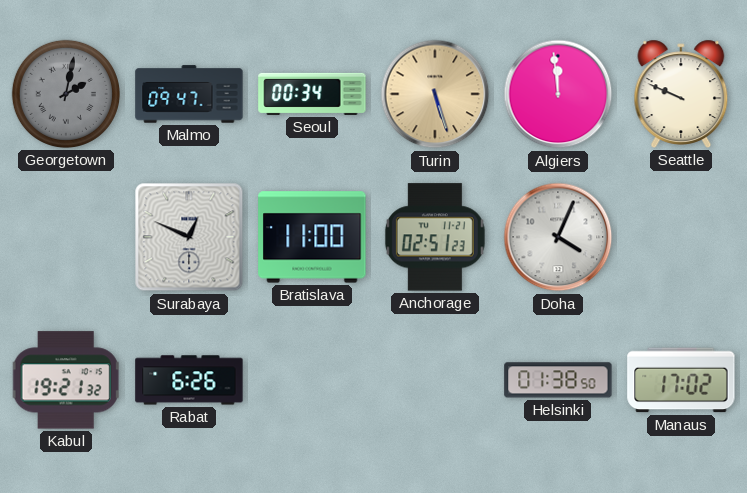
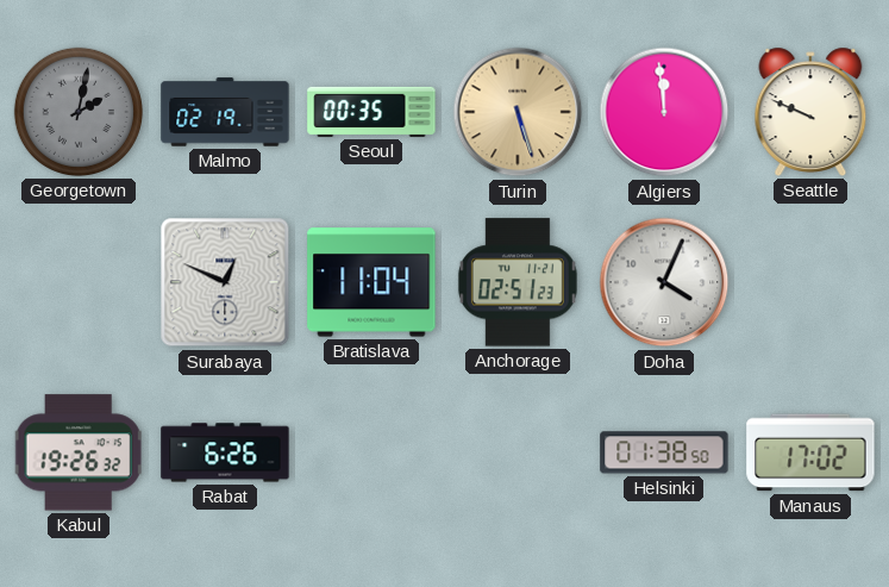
Malmo: 09:47 -> 02:19
Seoul: 00:34 -> 00:35
Bratislava: 11:00 -> 11:04
Kabul: 19:21 -> 19:26
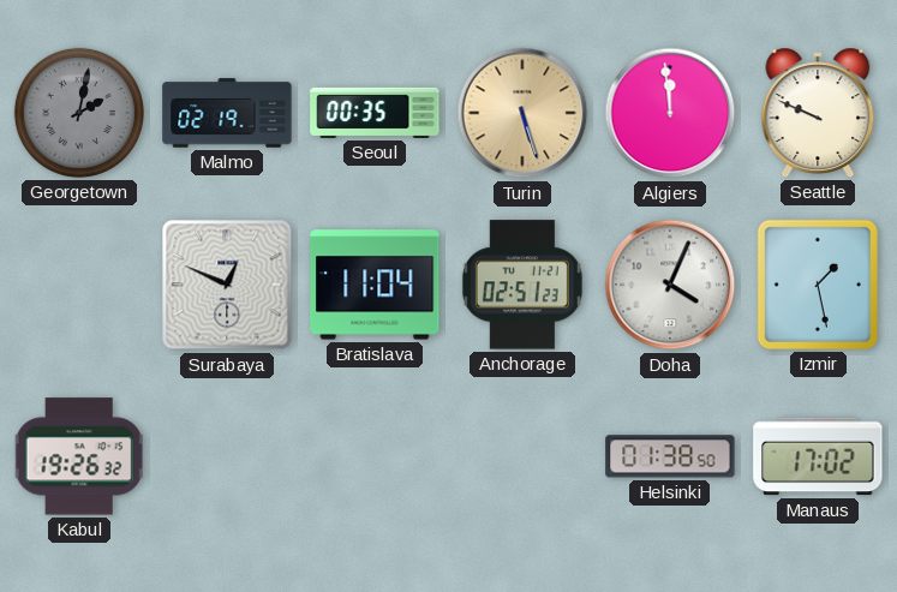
Izmir: none -> 1:28
Rabat: 6:26 -> none
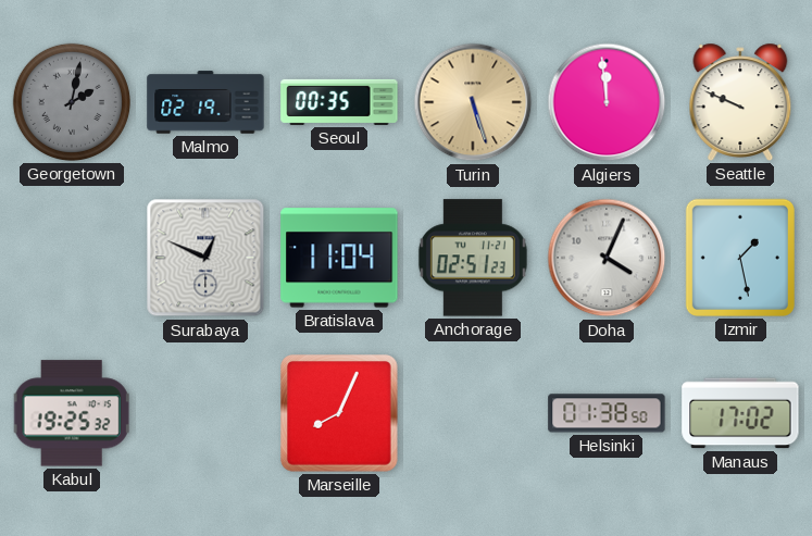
Kabul: 19:26 -> 19:25
Marseille: none -> 8:04
